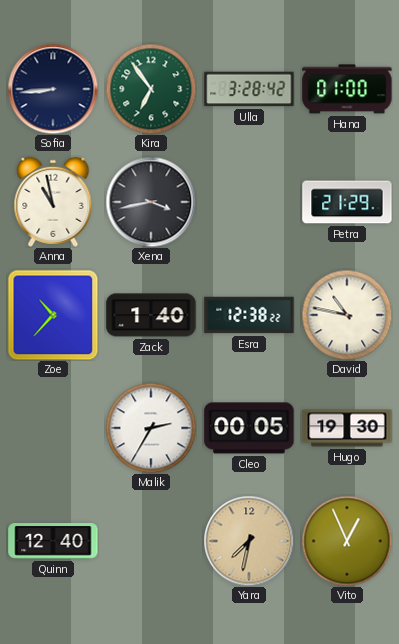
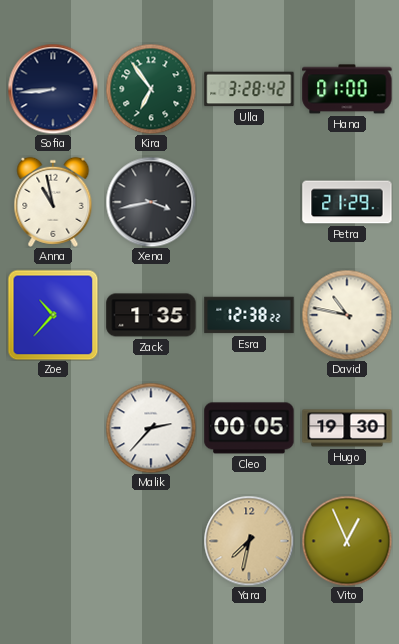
Zack: 1:40 -> 1:35
Malik: 2:35 -> 2:37
Quinn: 12:40 -> none
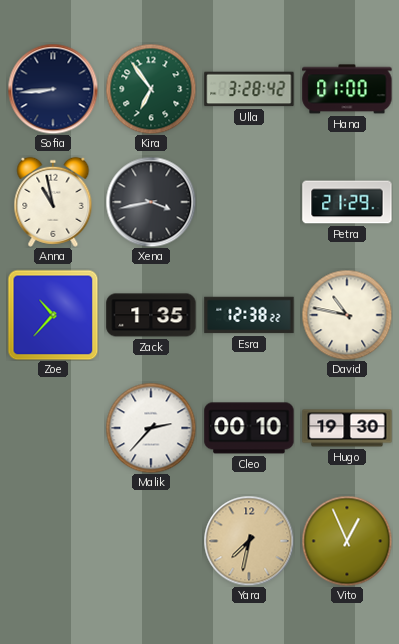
Cleo: 00:05 -> 00:10
